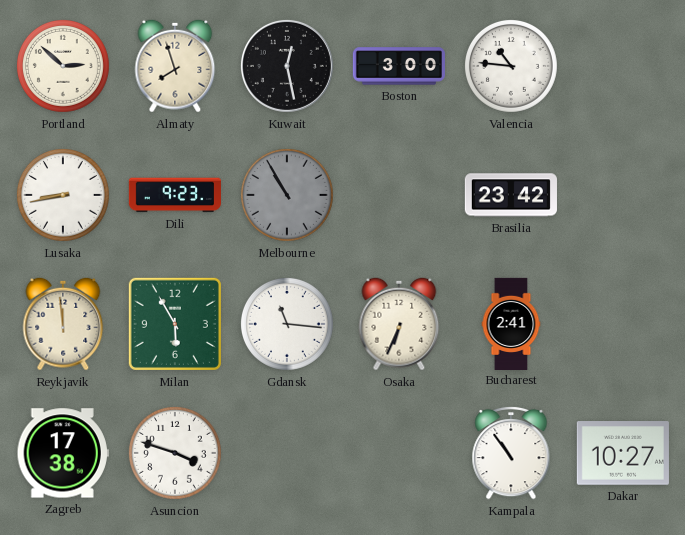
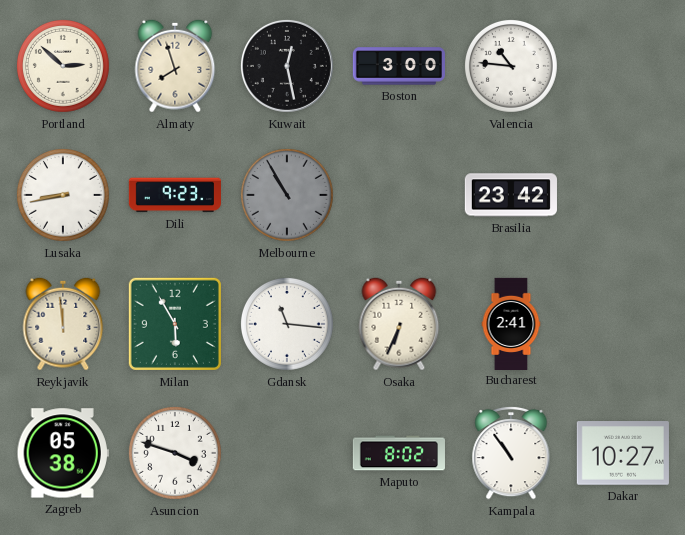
Zagreb: 17:38 -> 05:38
Maputo: none -> 8:02
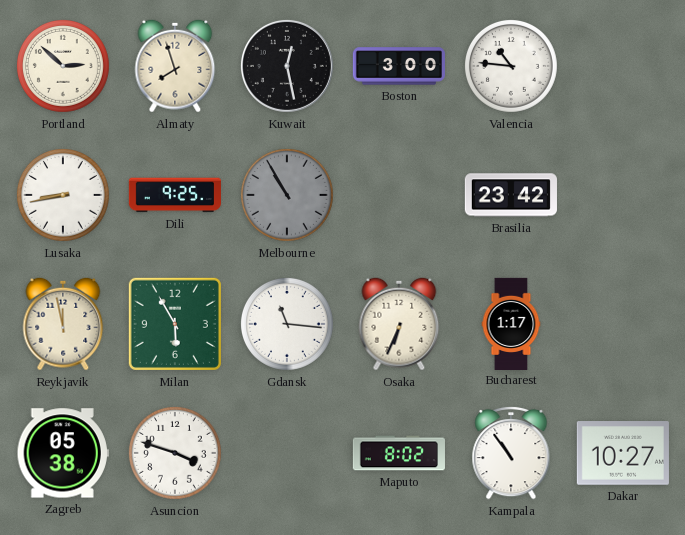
Dili: 9:23 -> 9:25
Reykjavik: 11:59 -> 11:58
Bucharest: 2:41 -> 1:17
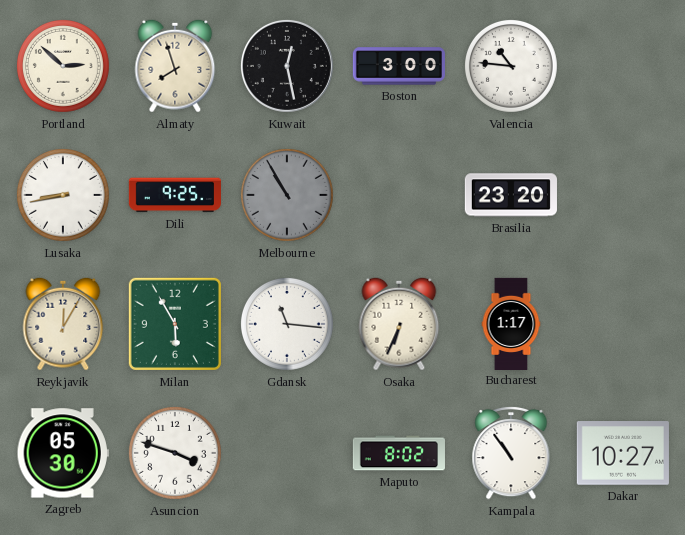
Brasilia: 23:42 -> 23:20
Reykjavik: 11:58 -> 12:05
Zagreb: 05:38 -> 05:30
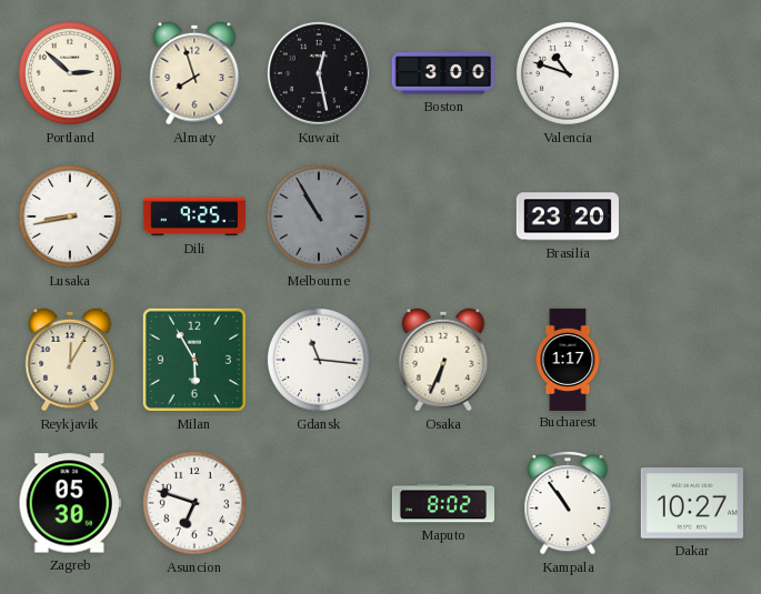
Valencia: 10:46 -> 10:48
Asuncion: 3:48 -> 6:48
